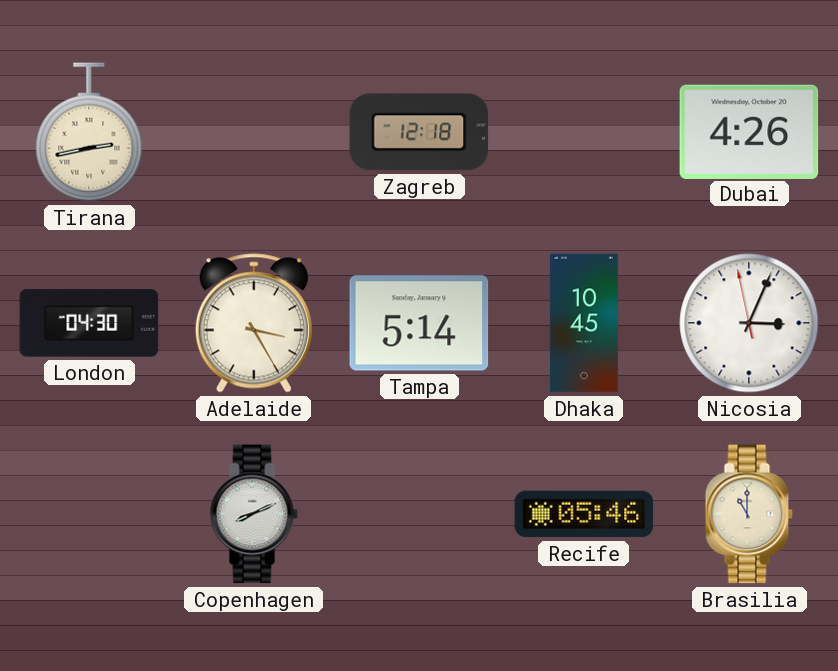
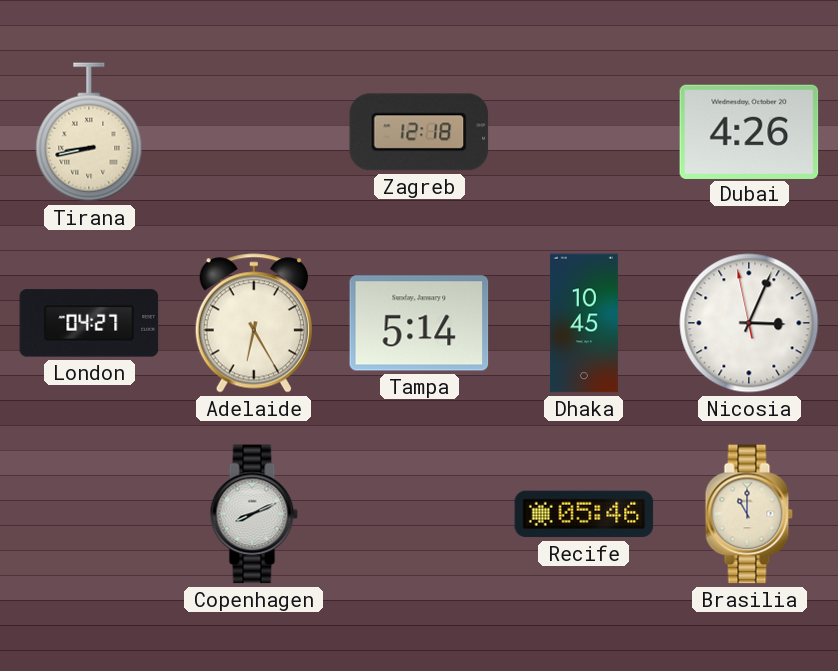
Tirana: 2:43 -> 8:43
London: 04:30 -> 04:27
Adelaide: 3:25 -> 6:25
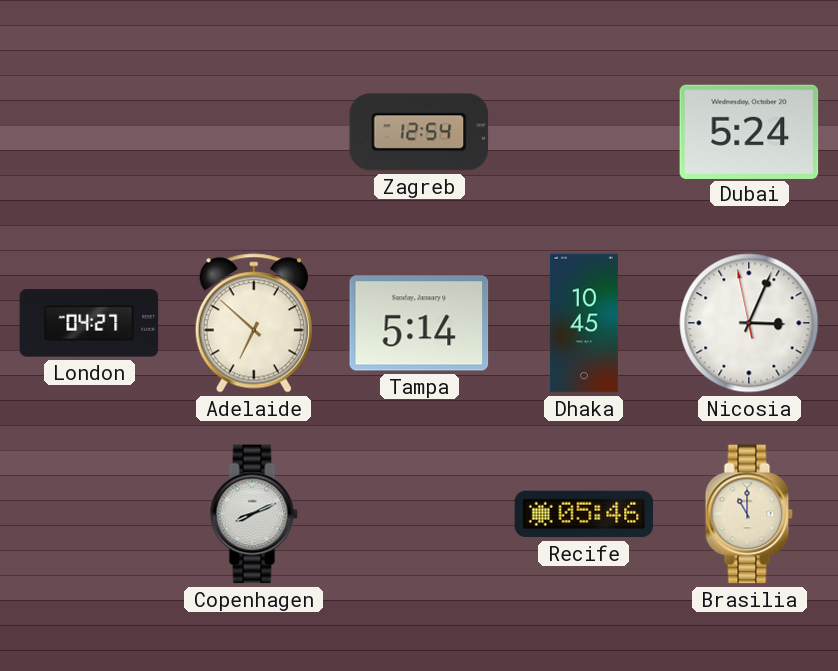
Tirana: 8:43 -> none
Zagreb: 12:18 -> 12:54
Dubai: 4:26 -> 5:24
Adelaide: 6:25 -> 6:52
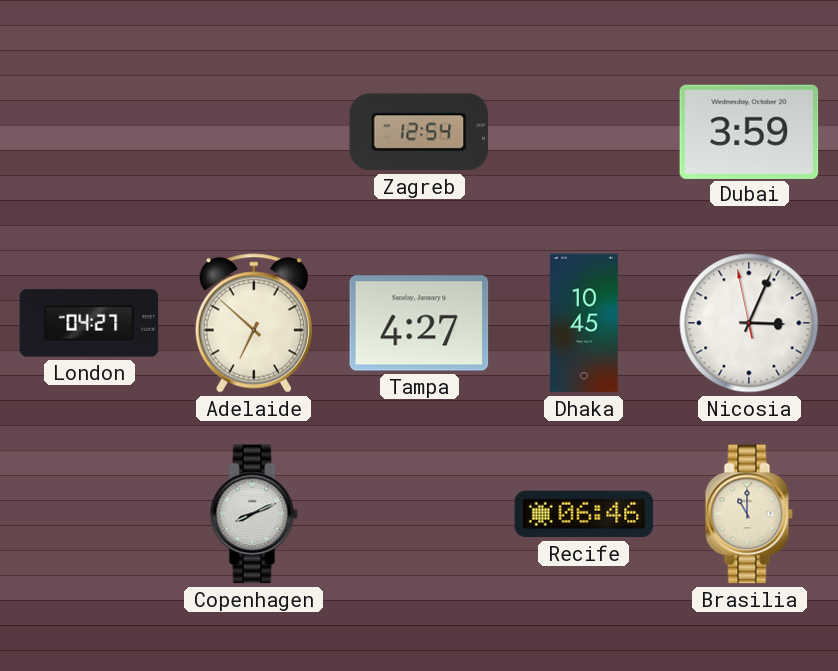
Dubai: 5:24 -> 3:59
Tampa: 5:14 -> 4:27
Recife: 05:46 -> 06:46
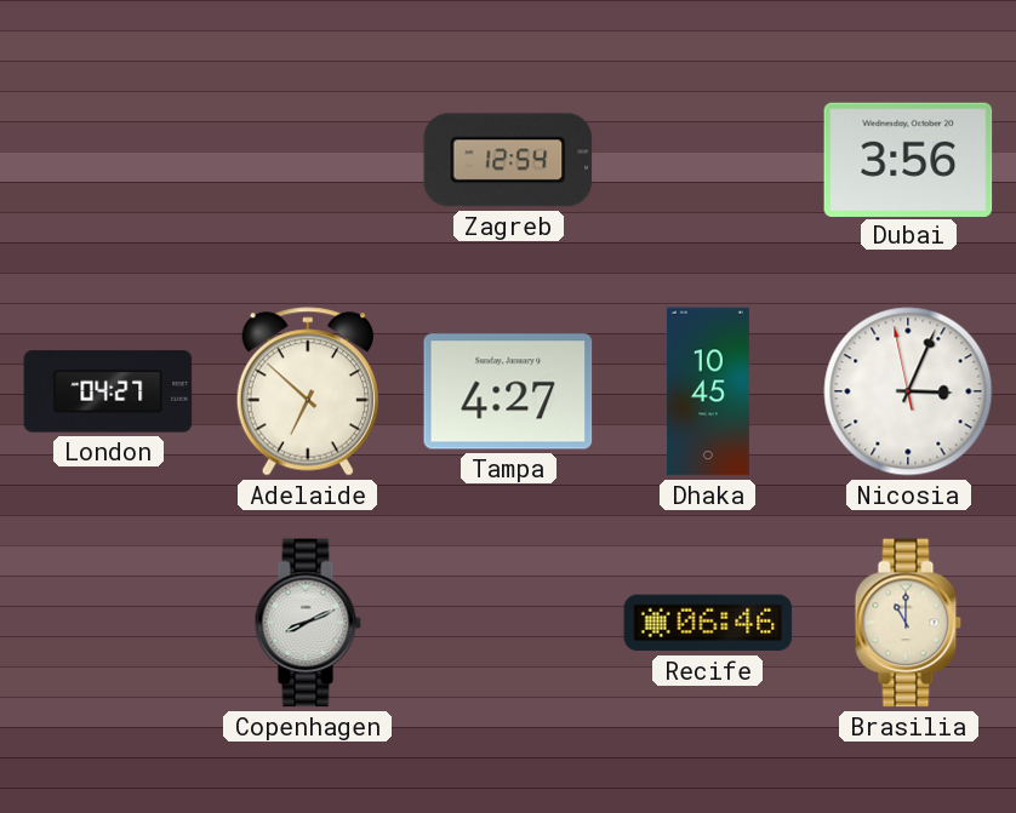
Dubai: 3:59 -> 3:56
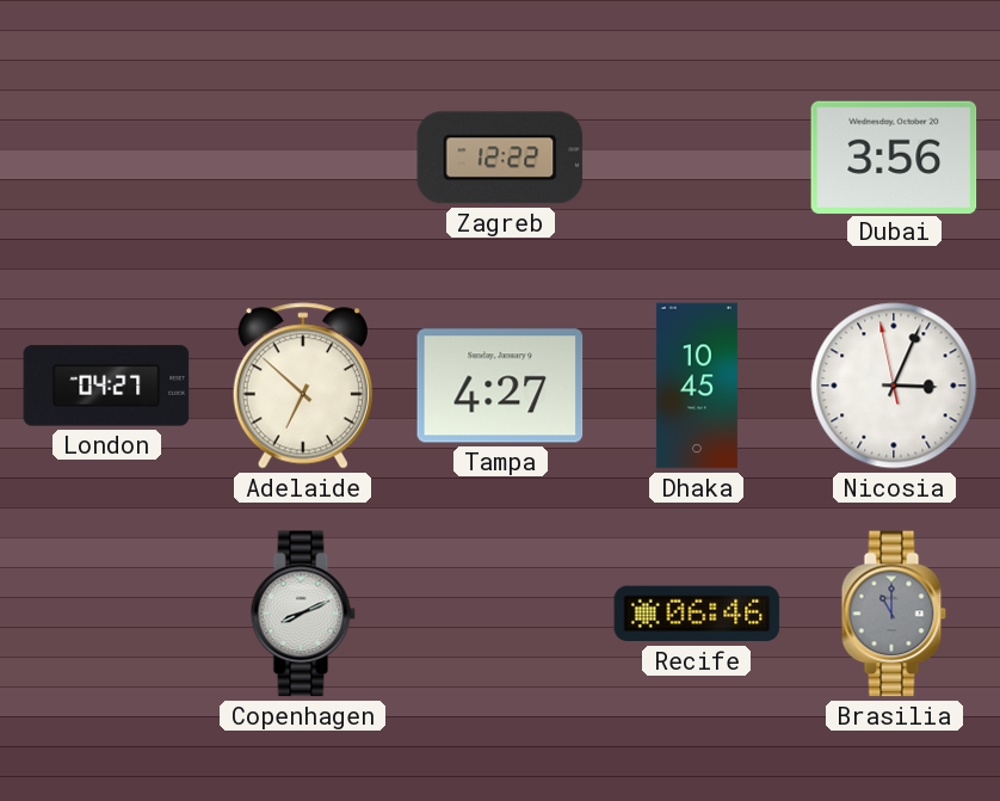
Zagreb: 12:54 -> 12:22
Brasilia dial: cream -> grey
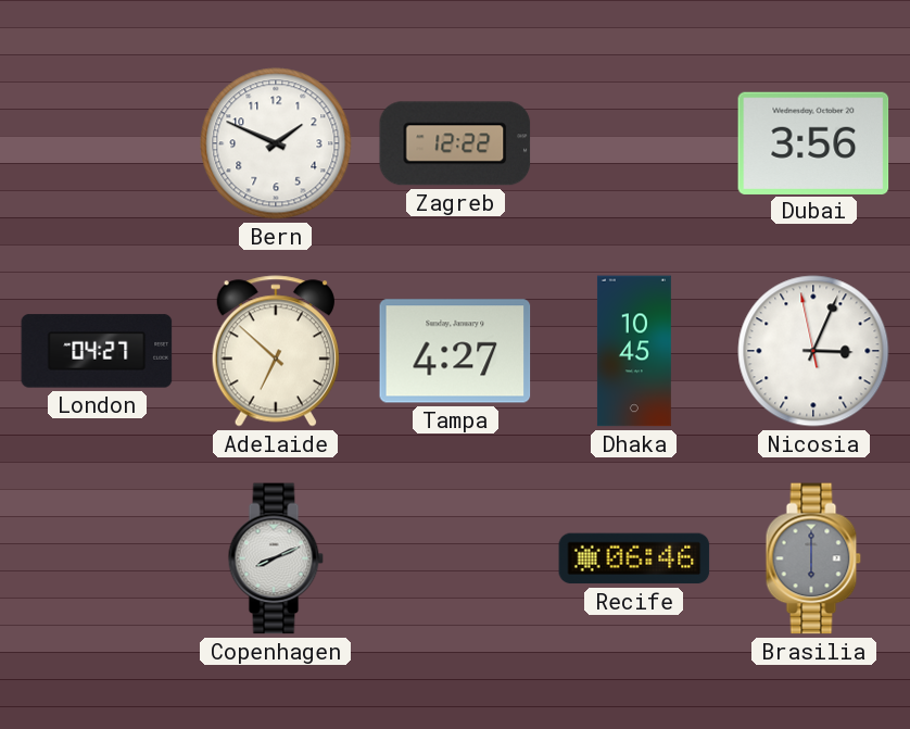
Bern: none -> 1:49
Brasilia: 11:00 -> 6:00
